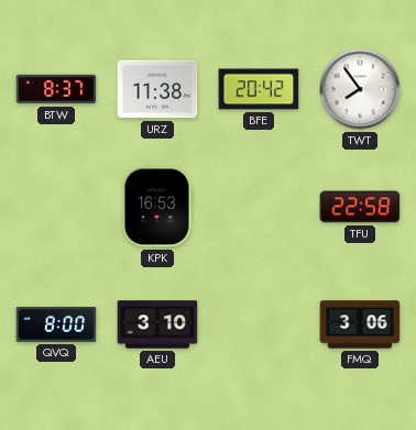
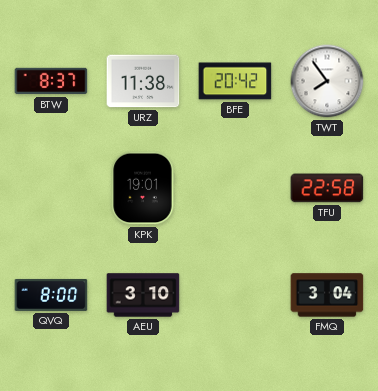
KPK: 16:53 -> 19:01
FMQ: 3:06 -> 3:04
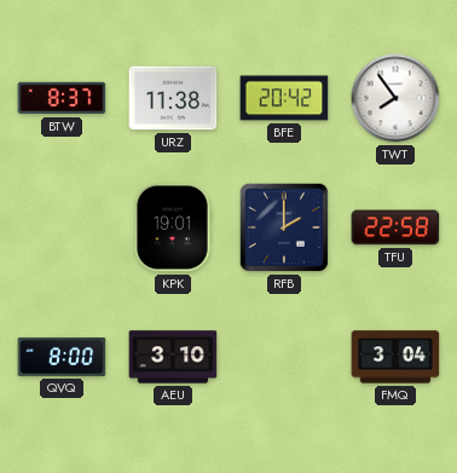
RFB: none -> 2:00
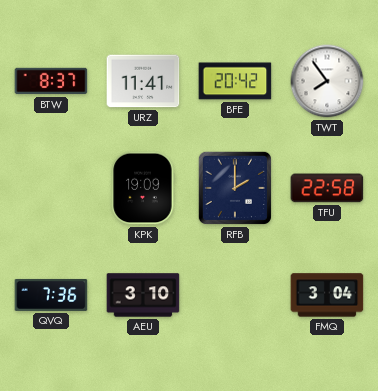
URZ: 11:38 -> 11:41
KPK: 19:01 -> 19:09
QVQ: 8:00 -> 7:36
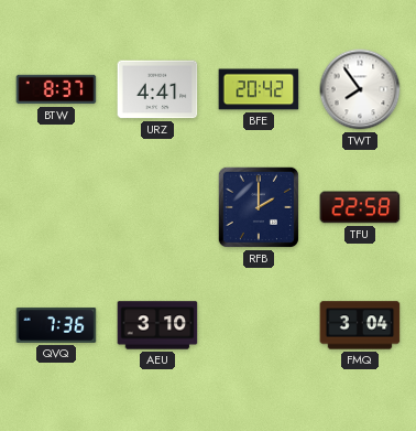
URZ: 11:41 -> 4:41
KPK: 19:09 -> none
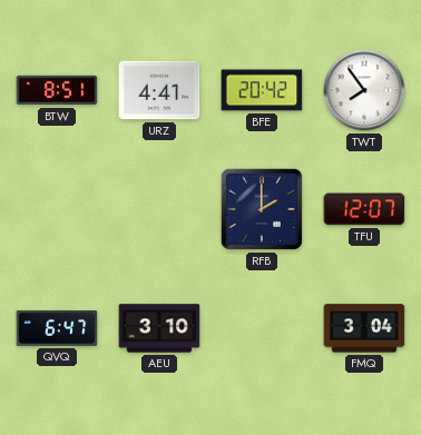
BTW: 8:37 -> 8:51
TFU: 22:58 -> 12:07
QVQ: 7:36 -> 6:47
